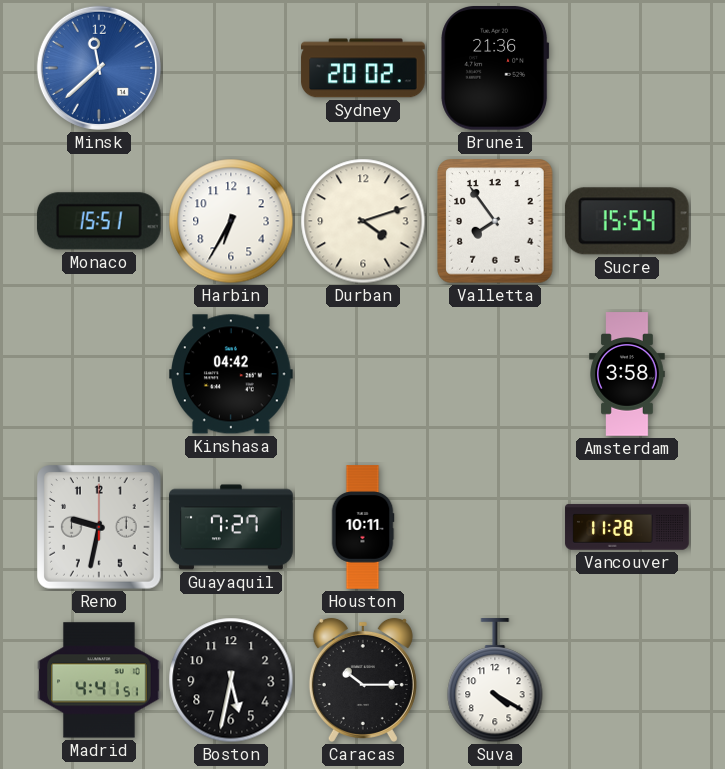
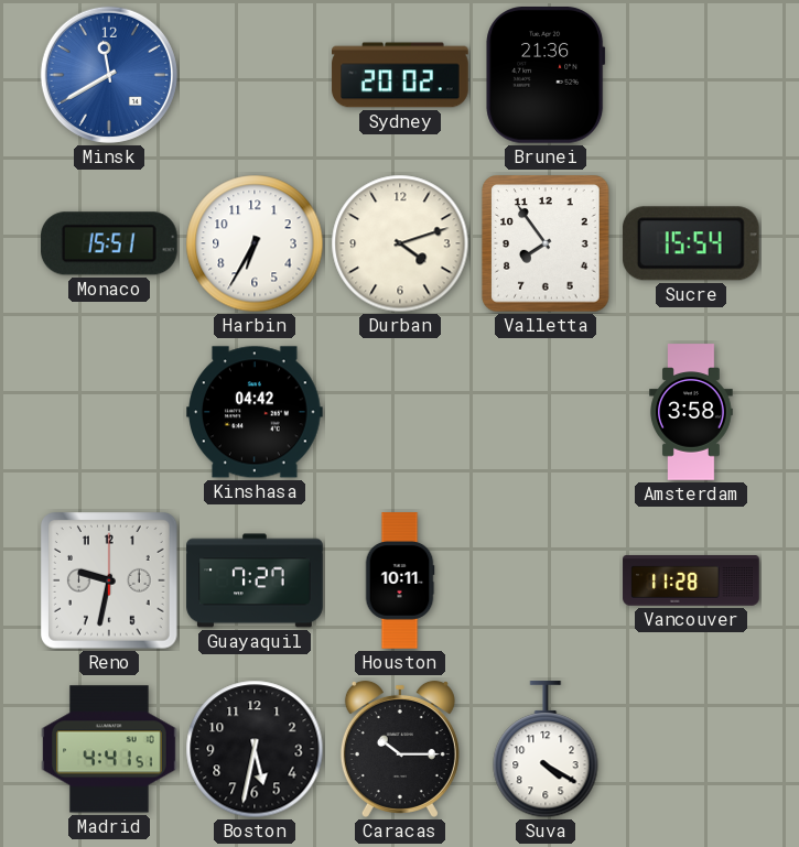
Minsk: 11:38 -> 11:40
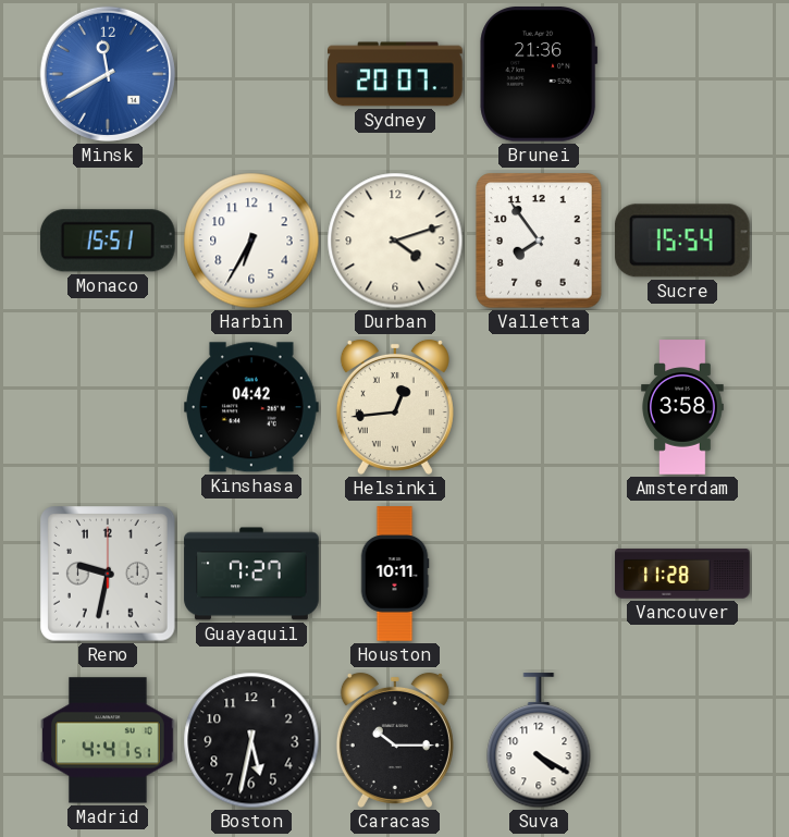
Sydney: 20:02 -> 20:07
Helsinki: none -> 12:44
